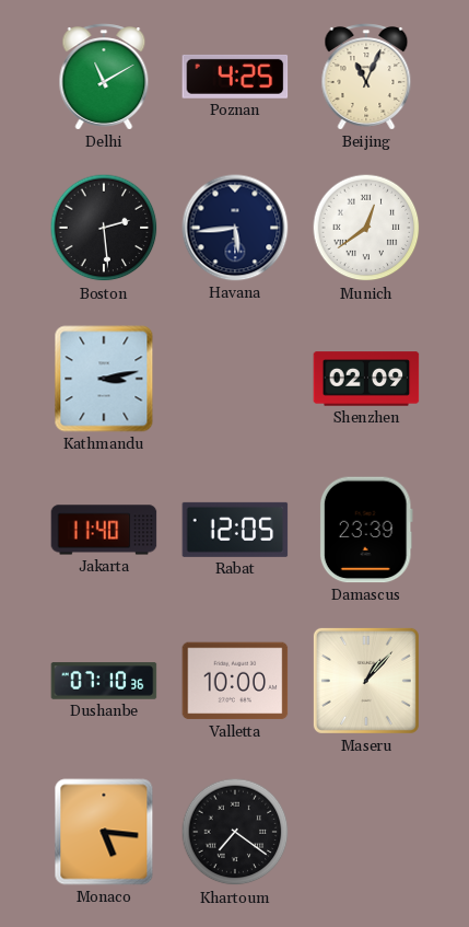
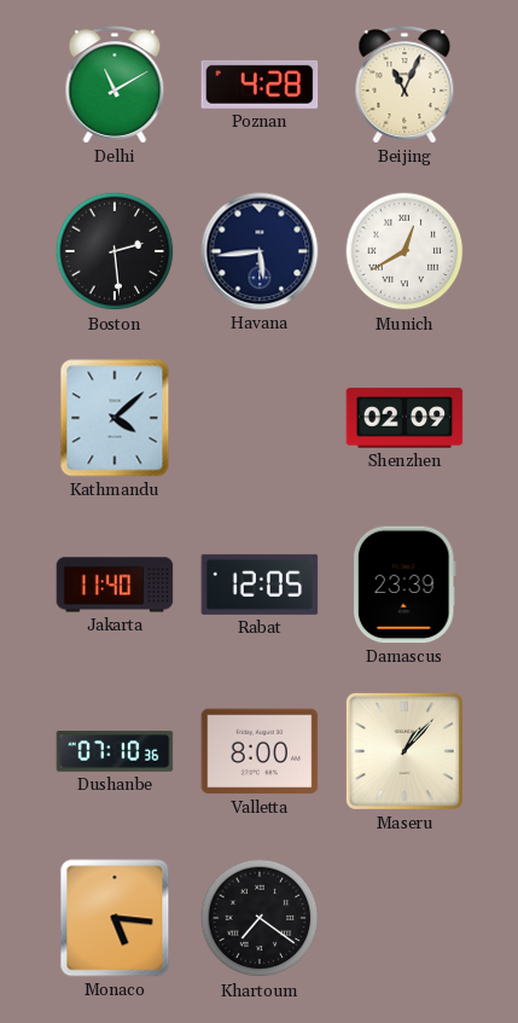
Poznan: 4:25 -> 4:28
Munich: 12:39 -> 12:40
Kathmandu: 3:13 -> 4:08
Valletta: 10:00 -> 8:00
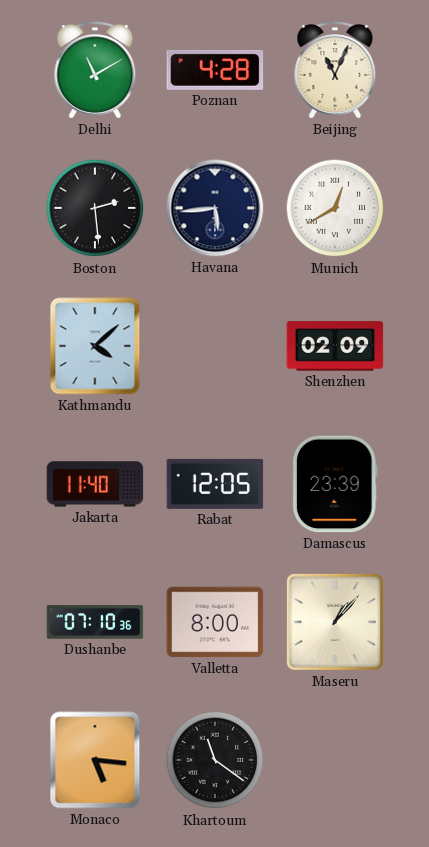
Khartoum: 7:21 -> 11:21
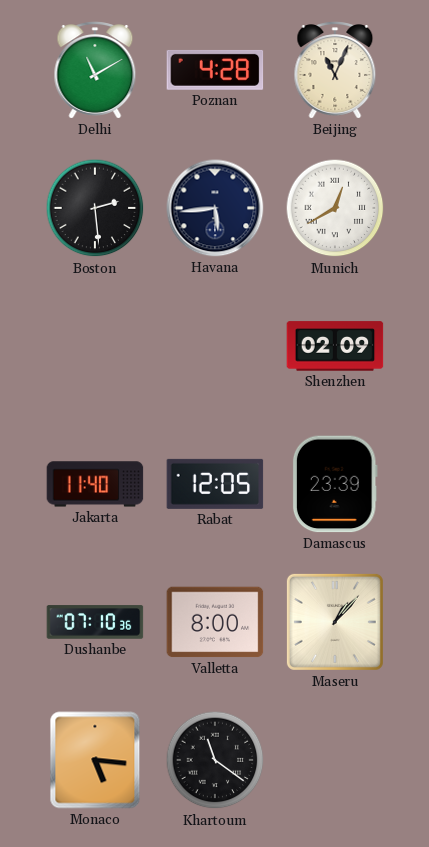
Kathmandu: 4:08 -> none
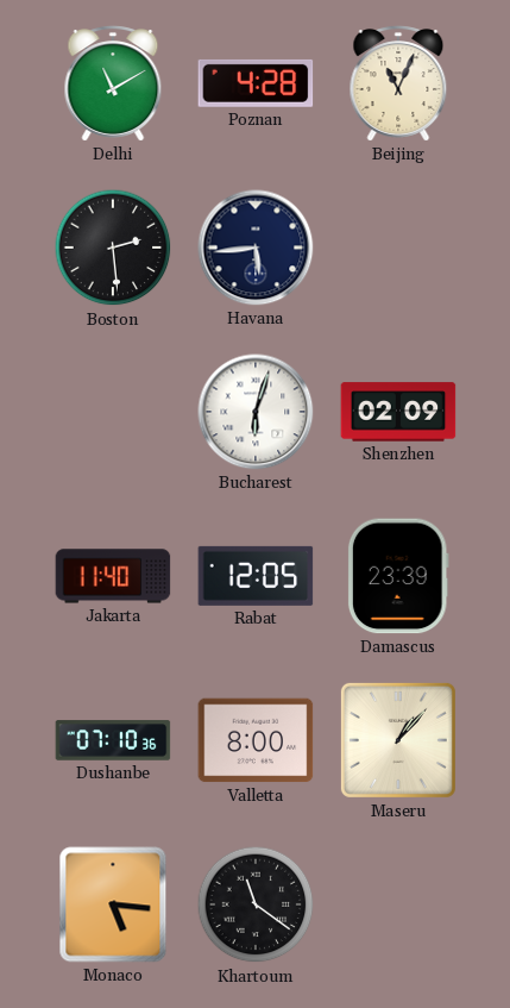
Munich: 12:40 -> none
Bucharest: none -> 6:03
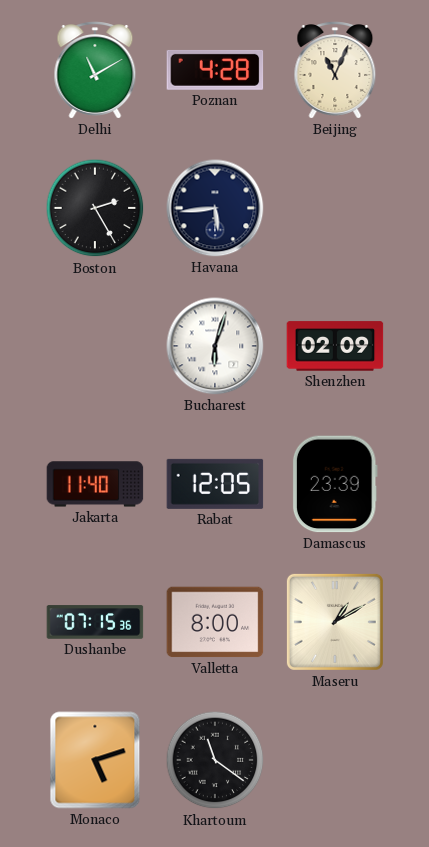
Boston: 2:29 -> 2:25
Dushanbe: 07:10 -> 07:15
Maseru: 1:07 -> 1:10
Monaco: 5:16 -> 5:12
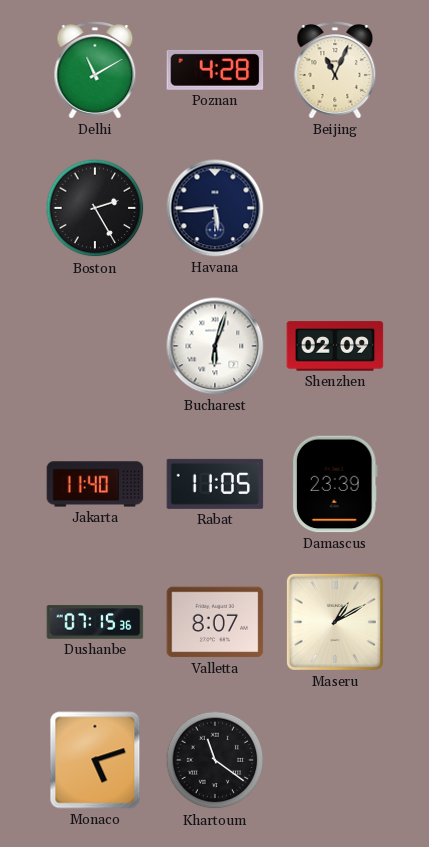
Rabat: 12:05 -> 11:05
Valletta: 8:00 -> 8:07
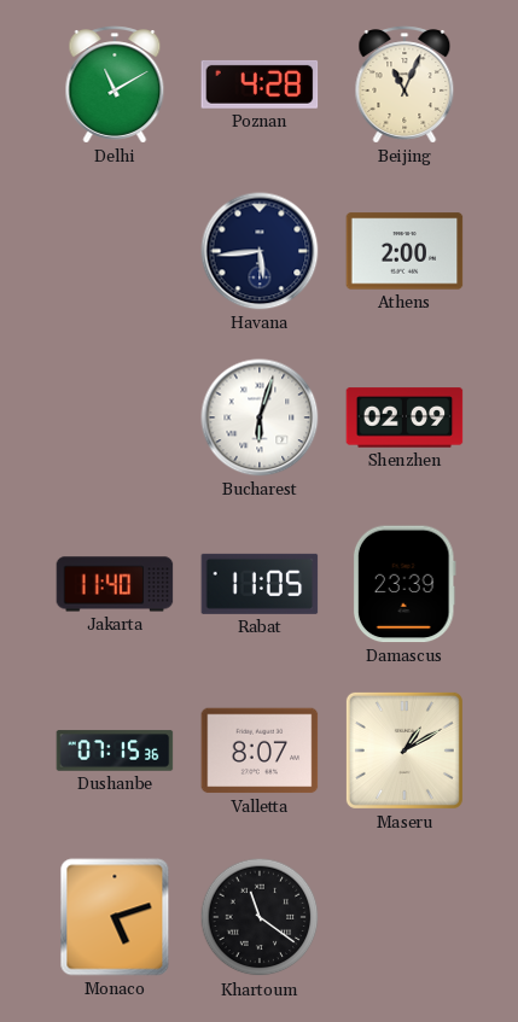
Boston: 2:25 -> none
Athens: none -> 2:00
